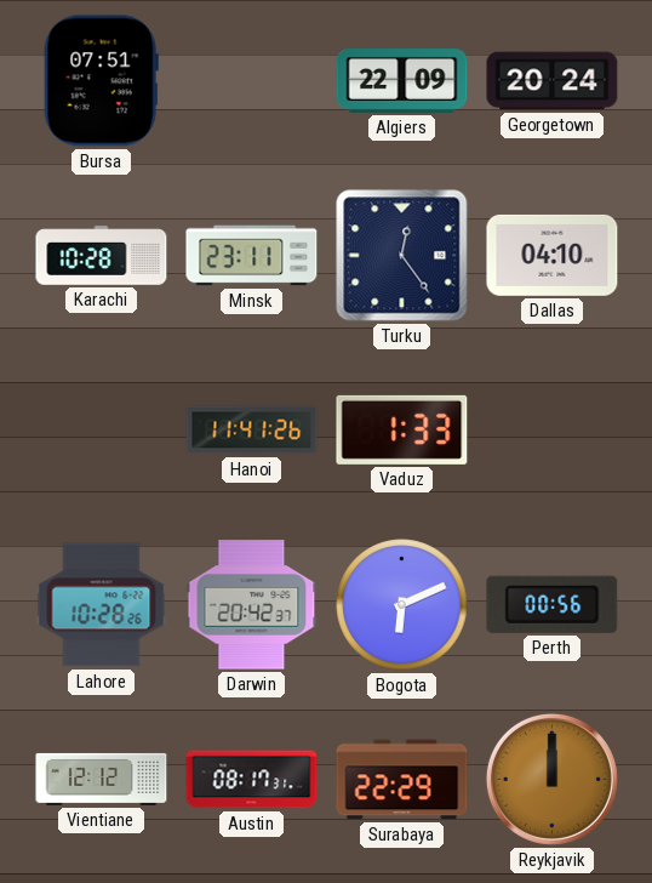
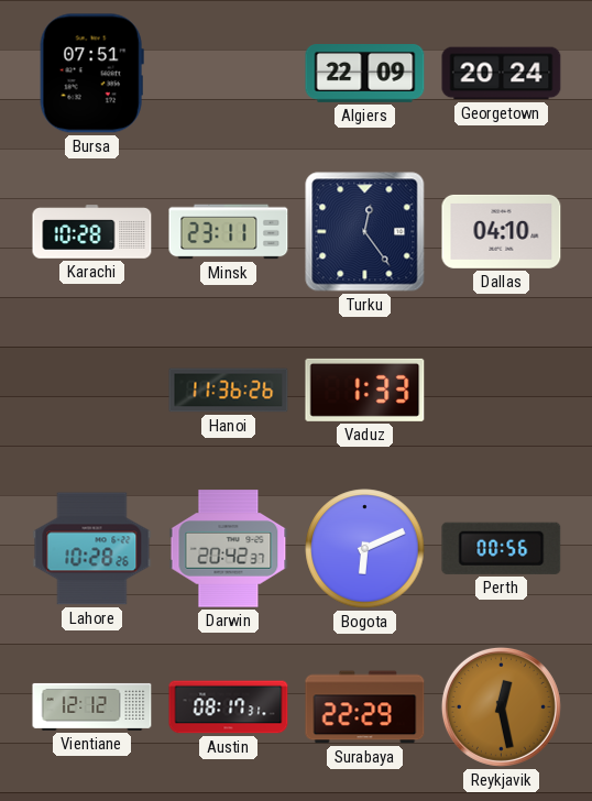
Hanoi: 11:41 -> 11:36
Reykjavik: 12:00 -> 12:28
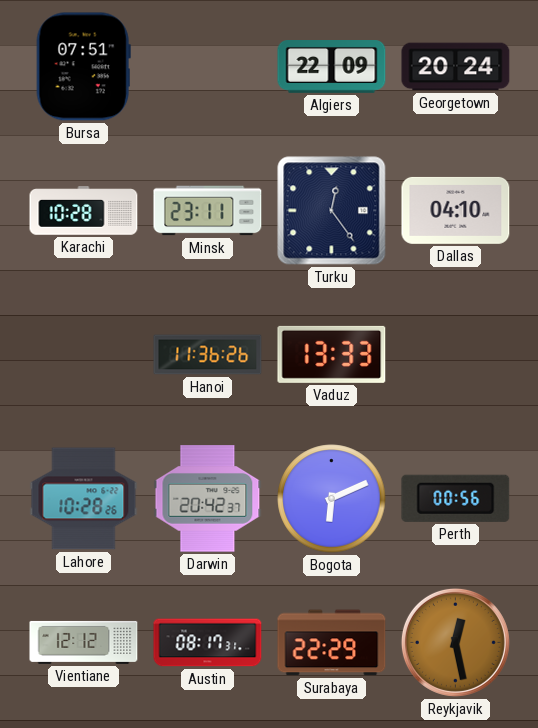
Vaduz: 1:33 -> 13:33
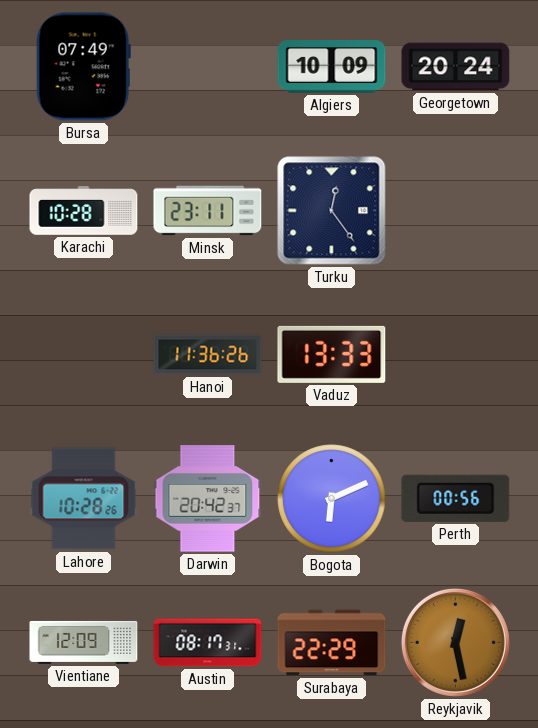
Bursa: 07:51 -> 07:49
Algiers: 22:09 -> 10:09
Dallas: 04:10 -> none
Vientiane: 12:12 -> 12:09
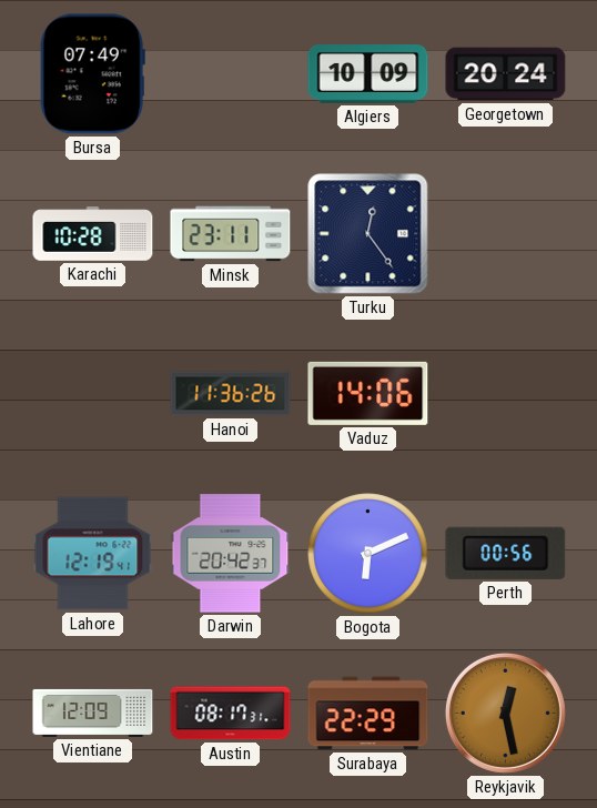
Vaduz: 13:33 -> 14:06
Lahore: 10:28 -> 12:19
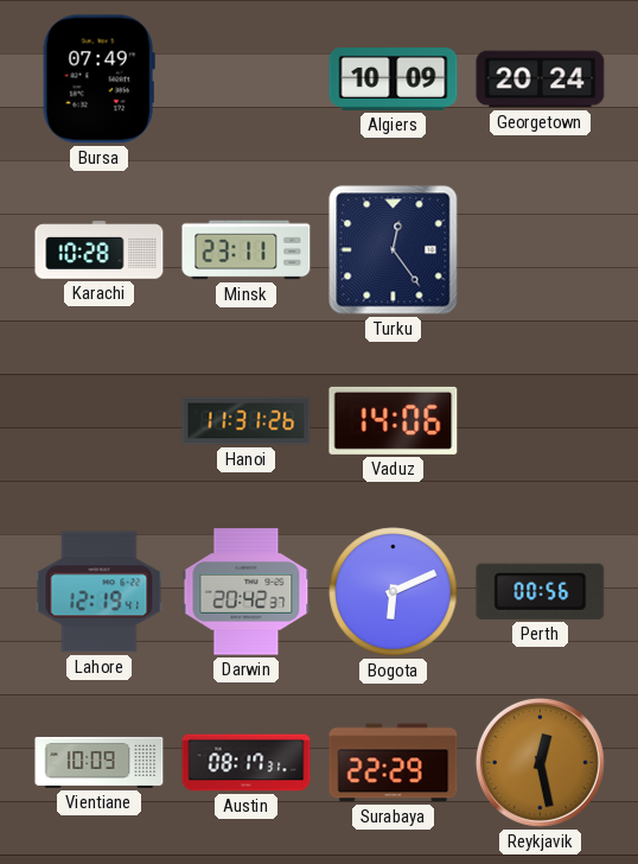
Hanoi: 11:36 -> 11:31
Vientiane: 12:09 -> 10:09
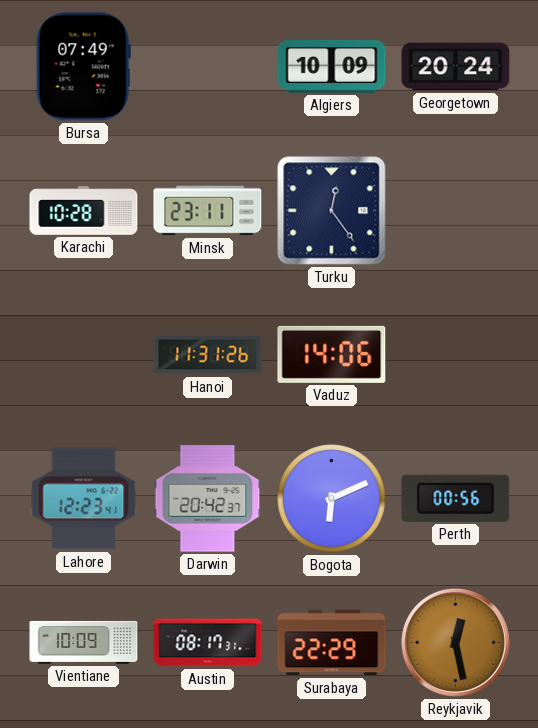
Lahore: 12:19 -> 12:23
